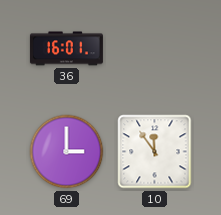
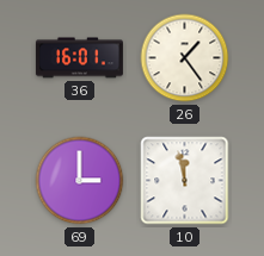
26: none -> 1:24
10: 11:54 -> 11:58
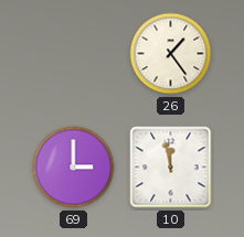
36: 16:01 -> none
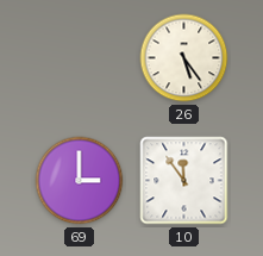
26: 1:24 -> 5:24
10: 11:58 -> 11:54
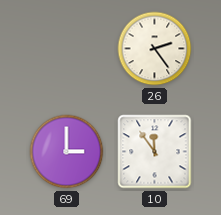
26: 5:24 -> 2:24
